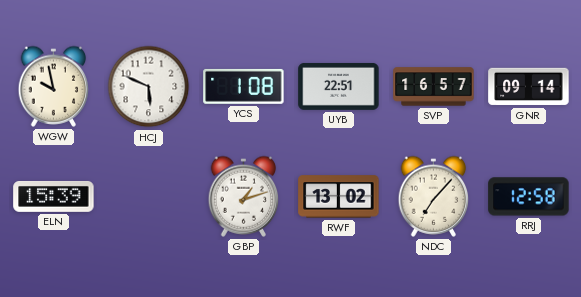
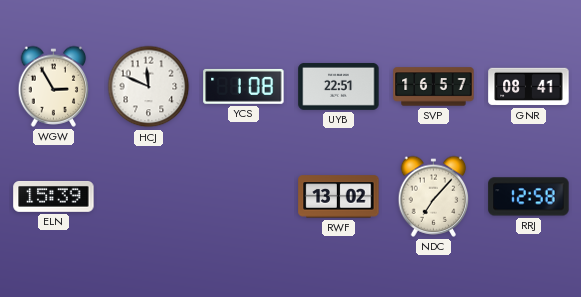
WGW: 9:58 -> 2:55
HCJ: 5:49 -> 11:49
GNR: 09:14 -> 08:41
GBP: 1:12 -> none
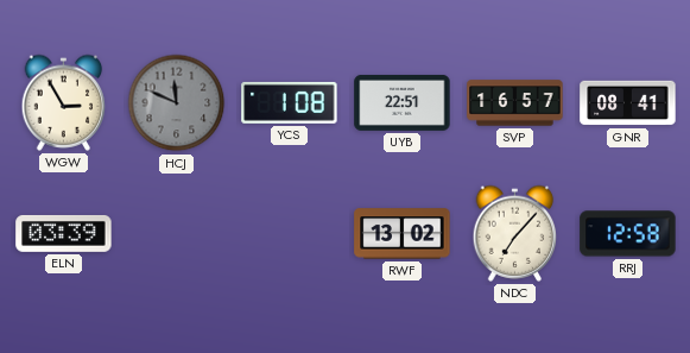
HCJ dial: white -> grey
ELN: 15:39 -> 03:39
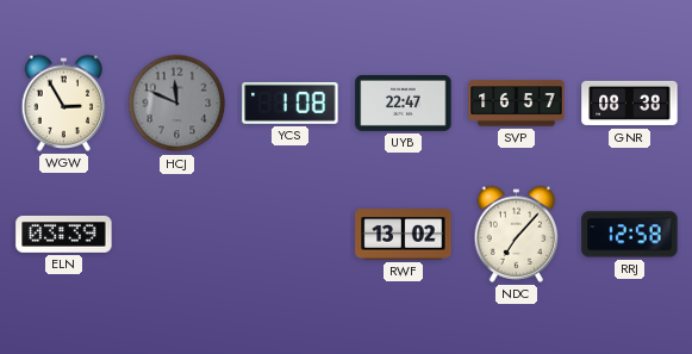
UYB: 22:51 -> 22:47
GNR: 08:41 -> 08:38
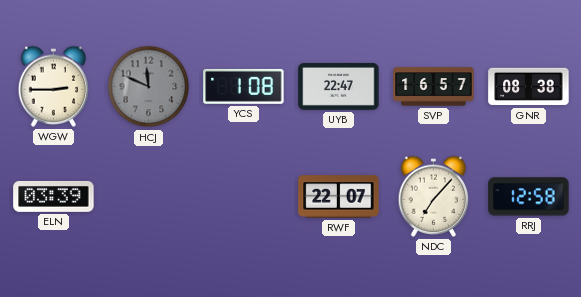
WGW: 2:55 -> 2:45
RWF: 13:02 -> 22:07
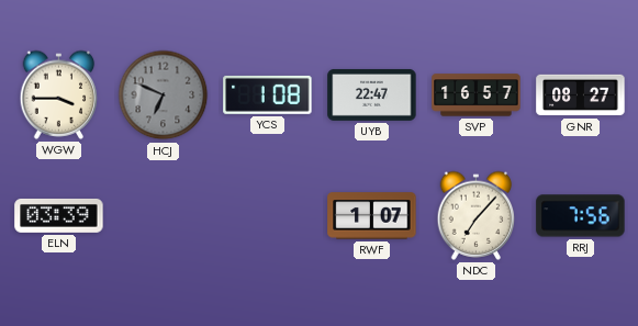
WGW: 2:45 -> 3:45
HCJ: 11:49 -> 6:49
GNR: 08:38 -> 08:27
RWF: 22:07 -> 1:07
RRJ: 12:58 -> 7:56
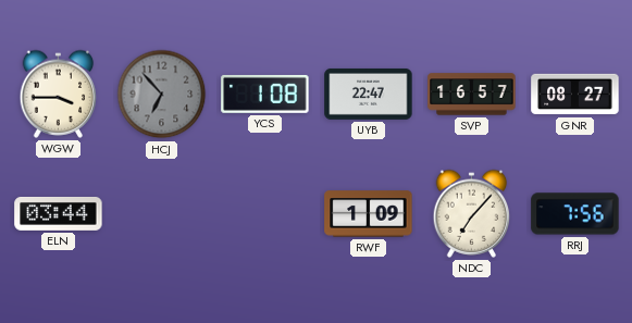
HCJ: 6:49 -> 6:53
ELN: 03:39 -> 03:44
RWF: 1:07 -> 1:09
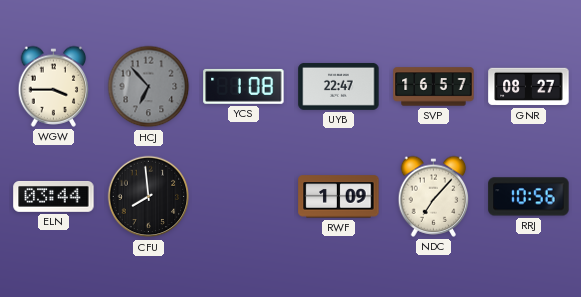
CFU: none -> 7:59
RRJ: 7:56 -> 10:56
